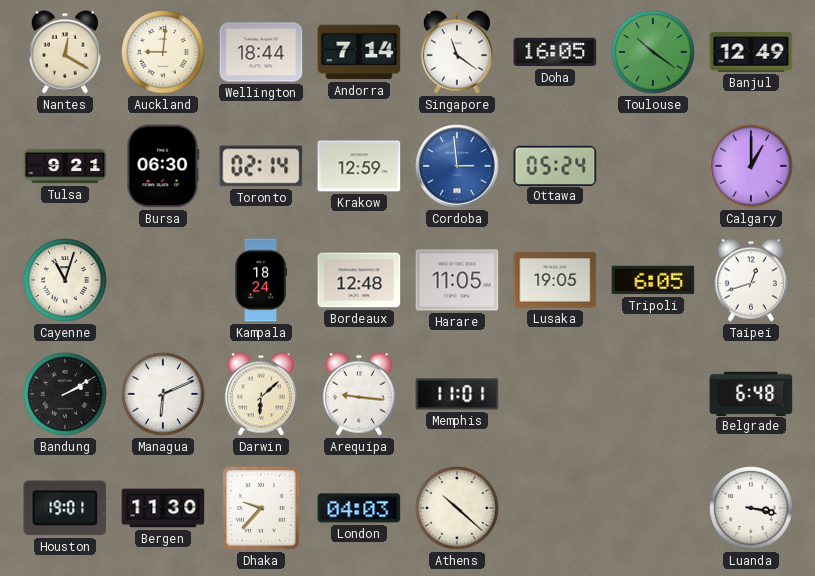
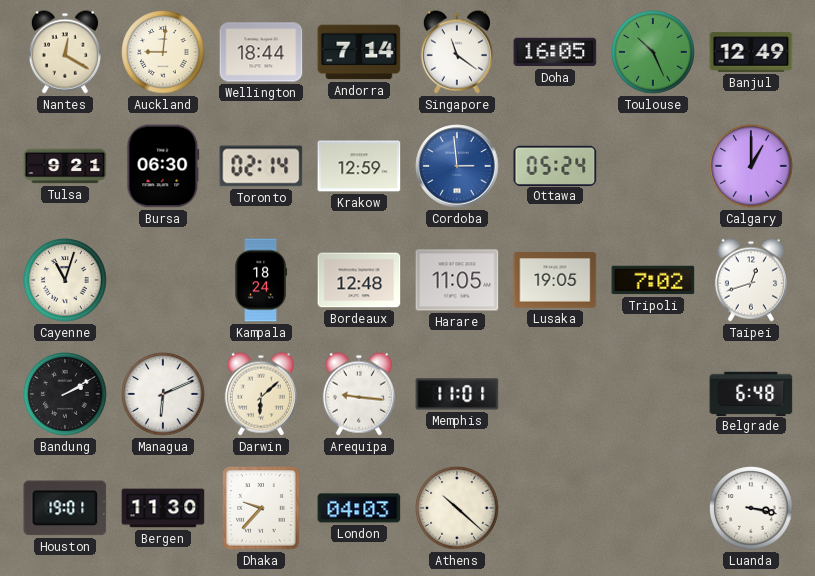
Toulouse: 10:21 -> 10:26
Tripoli: 6:05 -> 7:02
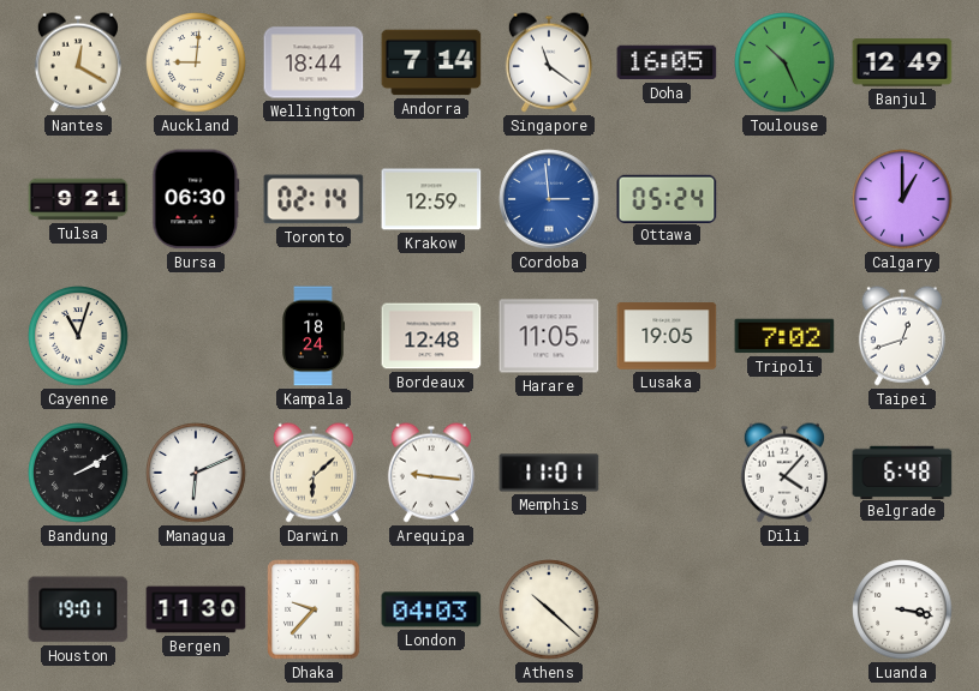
Dili: none -> 4:07
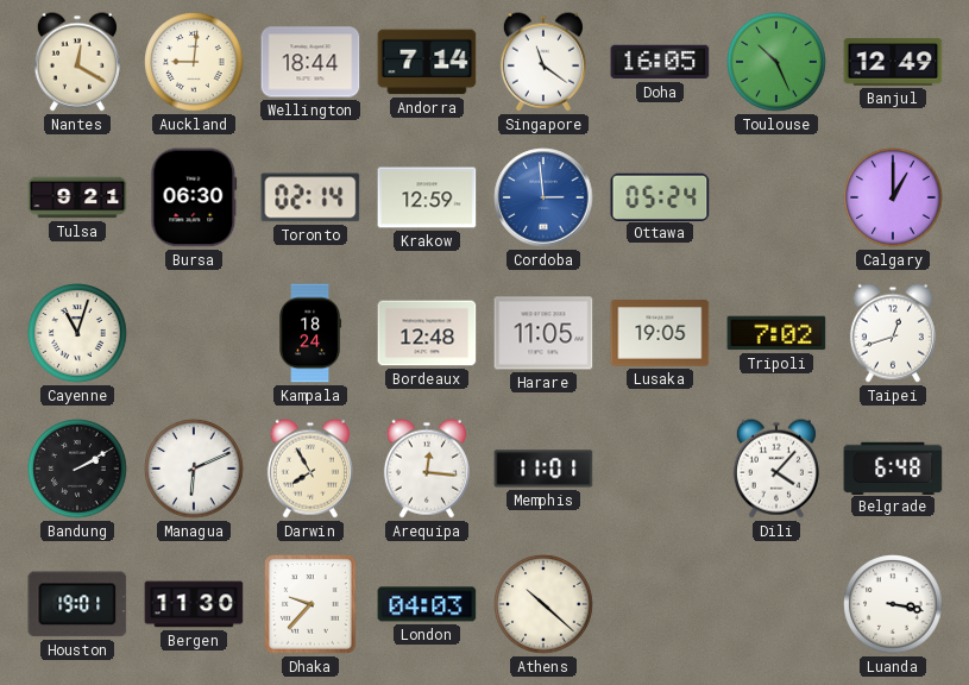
Darwin: 6:08 -> 7:55
Arequipa: 9:16 -> 12:16
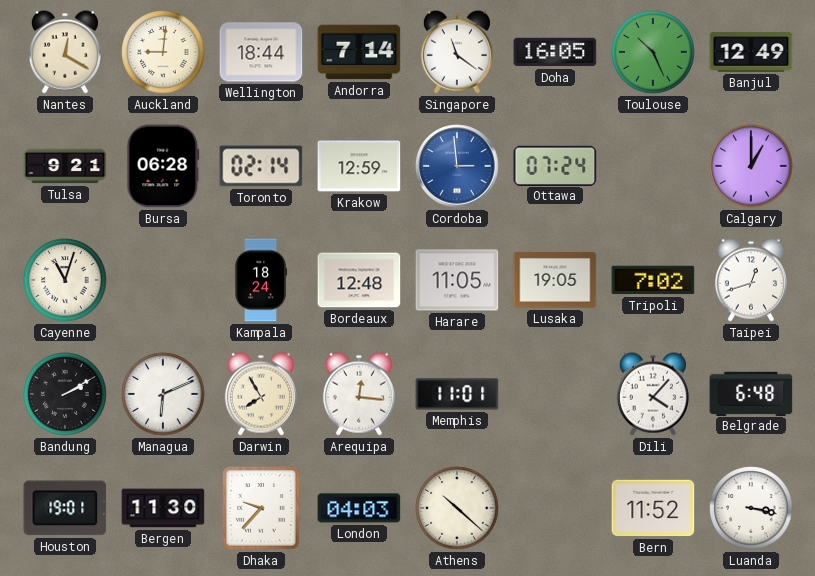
Bursa: 06:30 -> 06:28
Ottawa: 05:24 -> 07:24
Bern: none -> 11:52
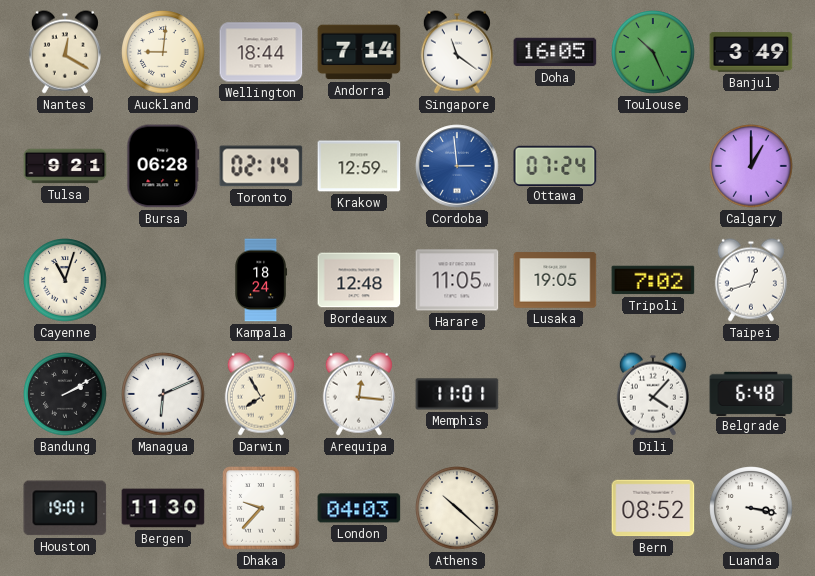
Banjul: 12:49 -> 3:49
Bern: 11:52 -> 08:52
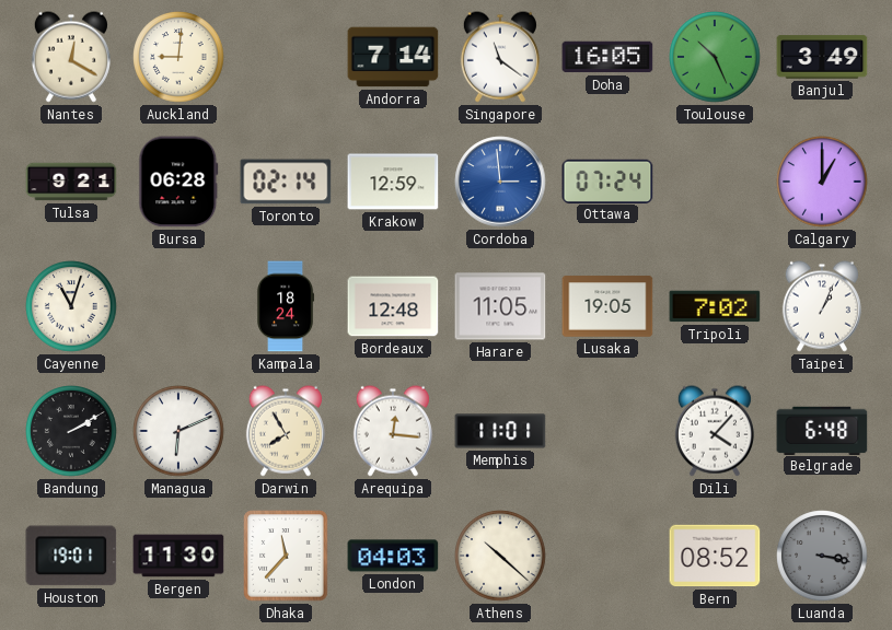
Wellington: 18:44 -> none
Taipei: 12:42 -> 1:04
Dhaka: 9:37 -> 11:37
Luanda dial: white -> grey
